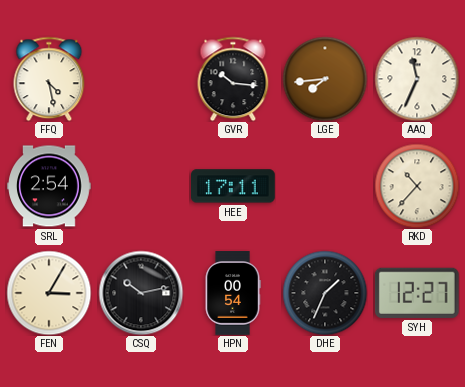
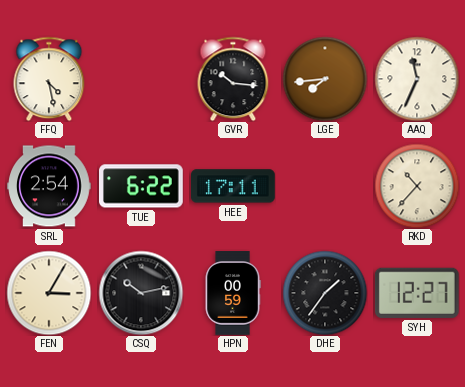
TUE: none -> 6:22
HPN: 00:54 -> 00:59
DHE: 1:34 -> 1:36
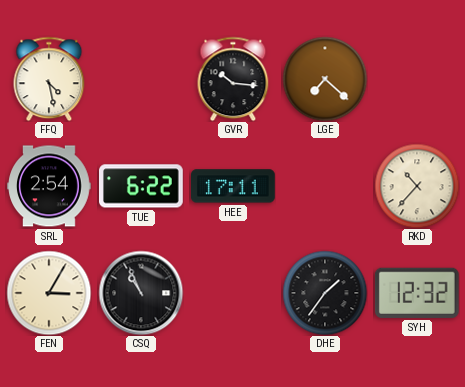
LGE: 7:44 -> 7:22
AAQ: 11:34 -> none
CSQ: 10:13 -> 10:56
HPN: 00:59 -> none
SYH: 12:27 -> 12:32
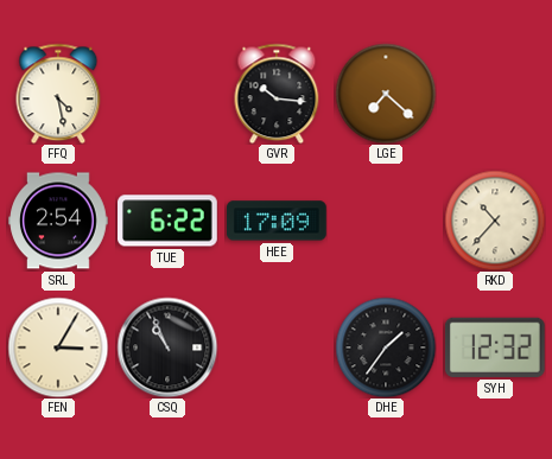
HEE: 17:11 -> 17:09
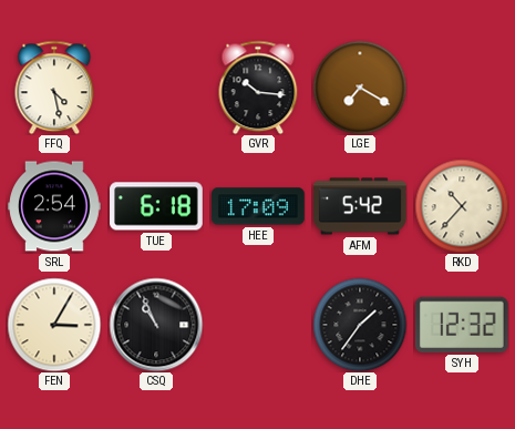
LGE: 7:22 -> 7:20
TUE: 6:22 -> 6:18
AFM: none -> 5:42
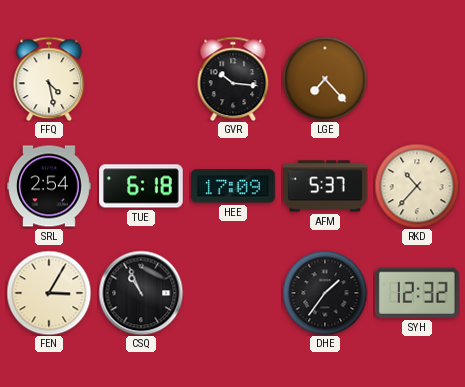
LGE: 7:20 -> 7:23
AFM: 5:42 -> 5:37
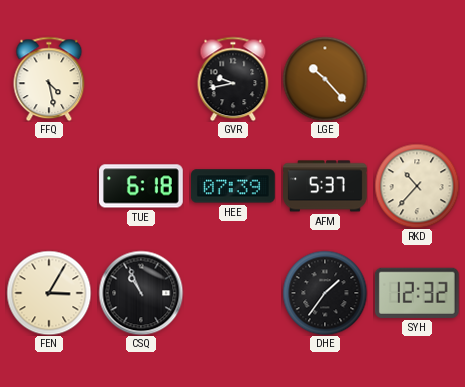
GVR: 10:16 -> 9:43
LGE: 7:23 -> 10:23
SRL: 2:54 -> none
HEE: 17:09 -> 07:39
